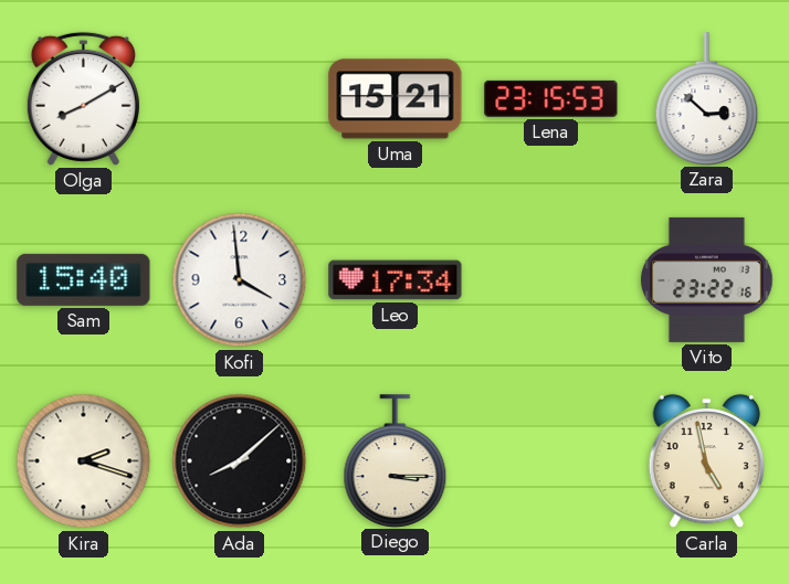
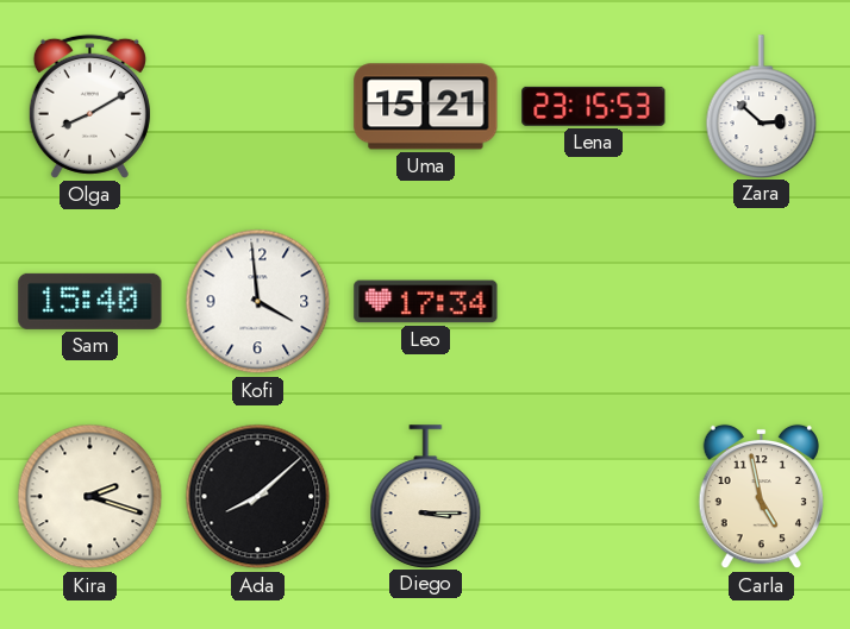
Vito: 23:22 -> none
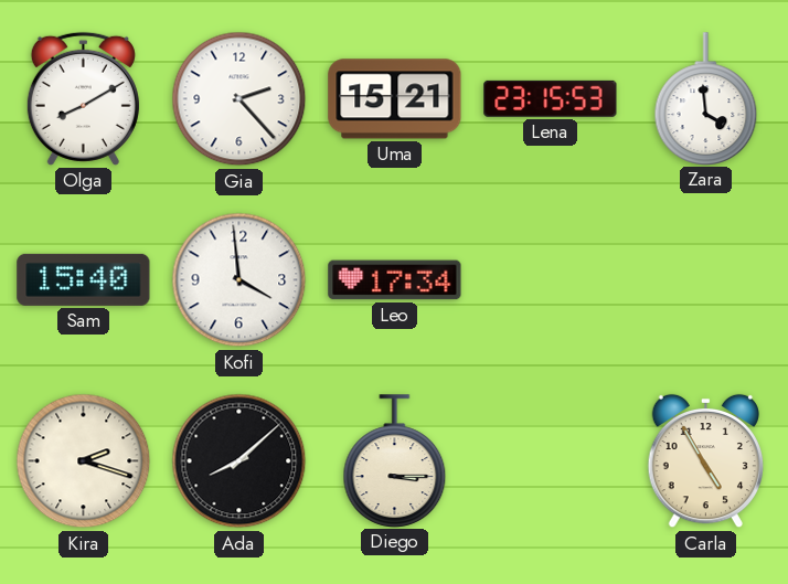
Gia: none -> 2:23
Zara: 2:52 -> 3:59
Carla: 4:58 -> 4:55
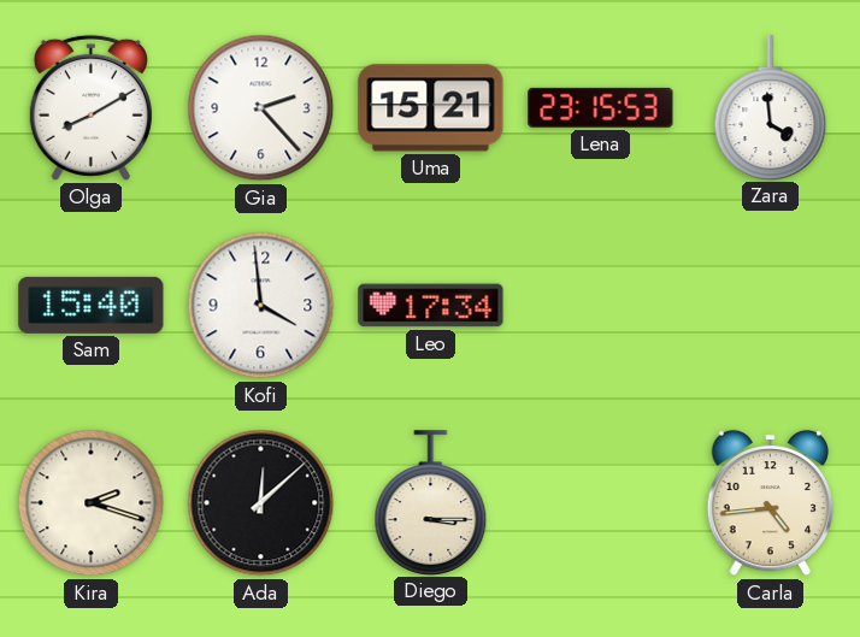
Ada: 8:08 -> 12:08
Carla: 4:55 -> 4:44
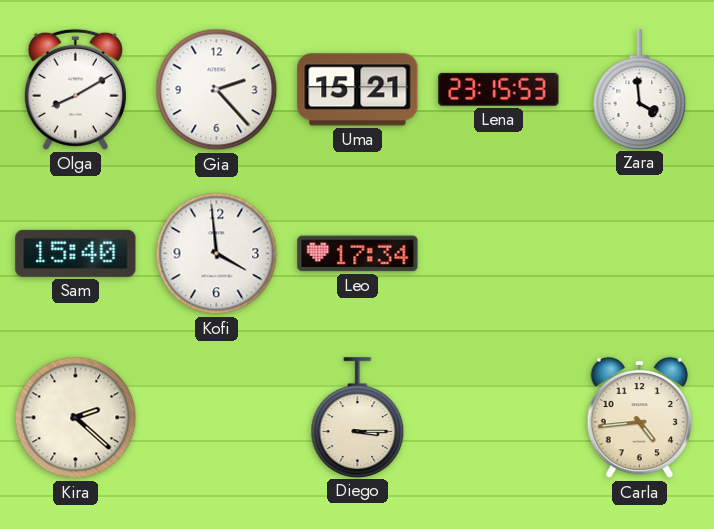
Kira: 2:18 -> 2:22
Ada: 12:08 -> none
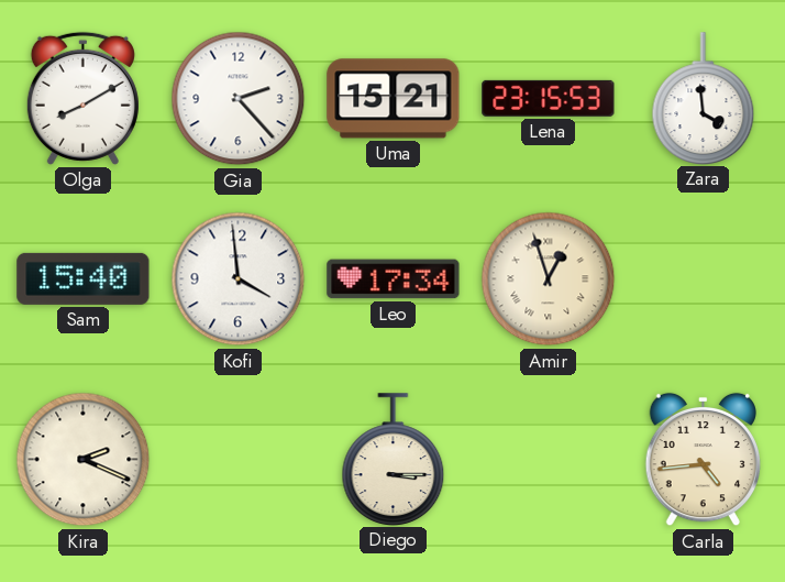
Amir: none -> 12:57
Kira: 2:22 -> 2:19
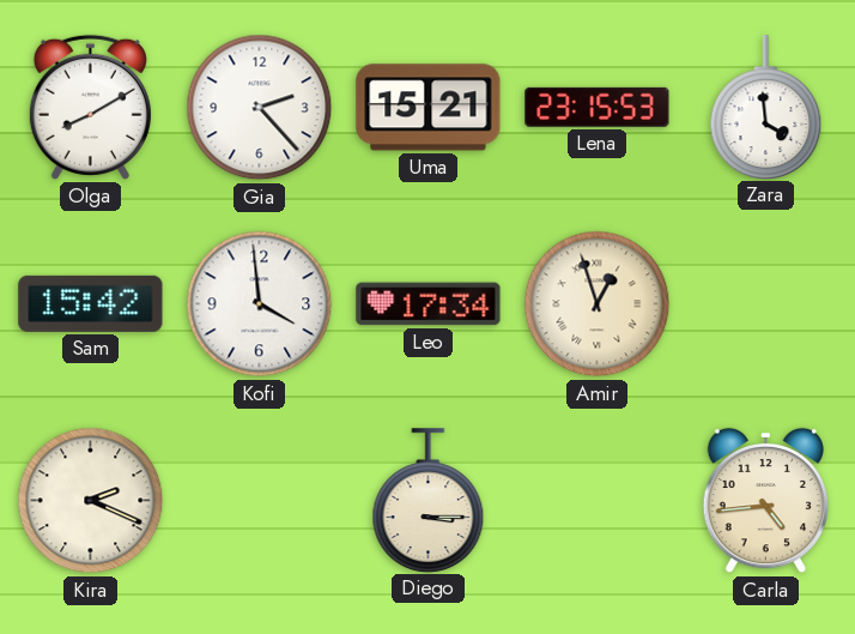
Sam: 15:40 -> 15:42
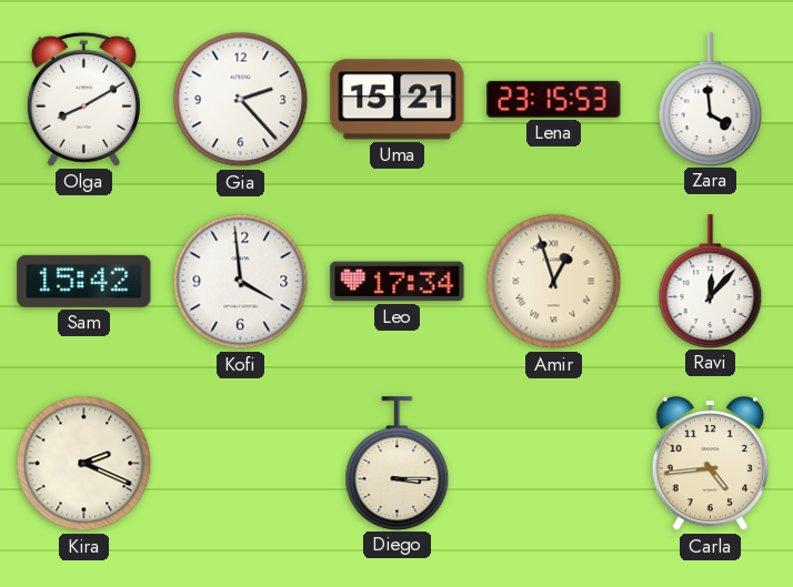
Ravi: none -> 12:07
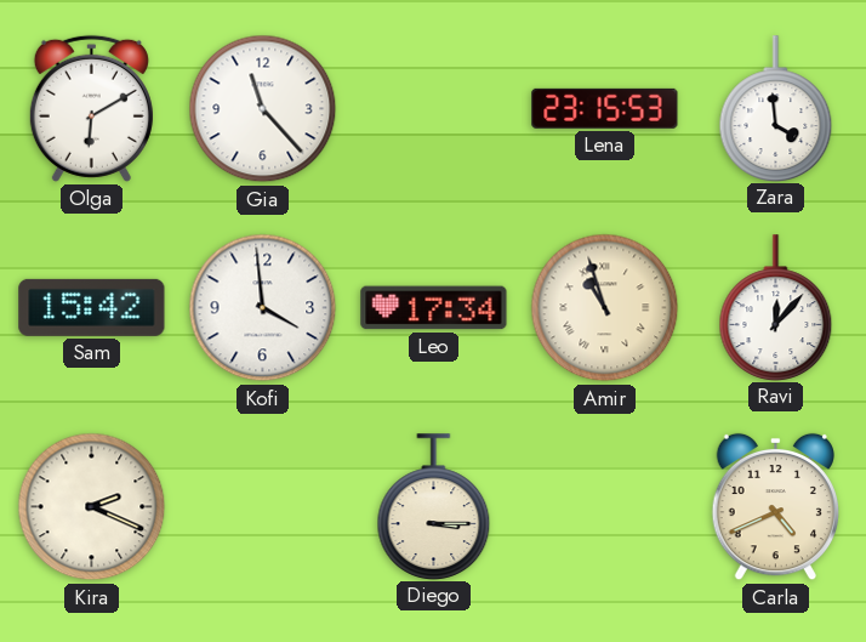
Olga: 8:10 -> 6:10
Gia: 2:23 -> 11:23
Uma: 15:21 -> none
Amir: 12:57 -> 10:57
Carla: 4:44 -> 4:41
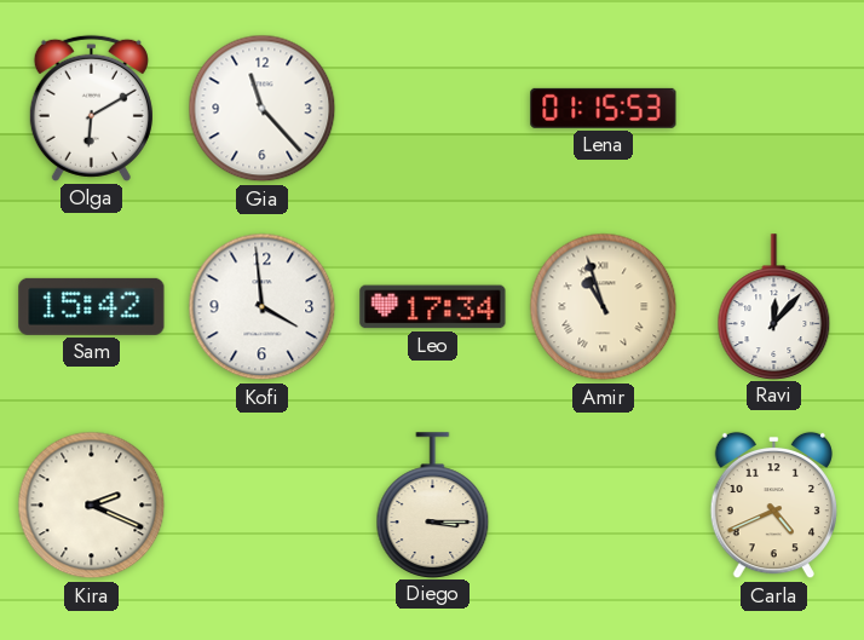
Lena: 23:15 -> 01:15
Zara: 3:59 -> none
